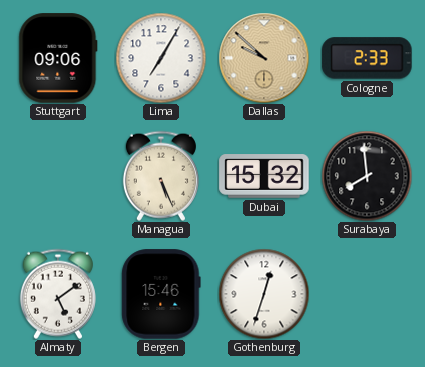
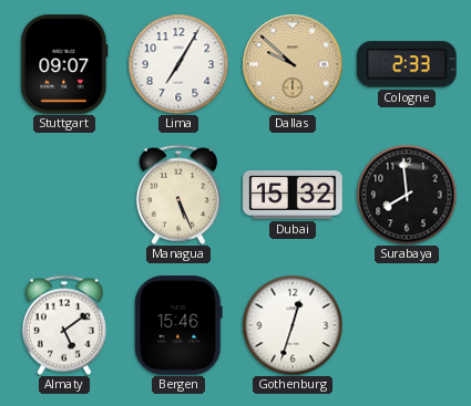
Stuttgart: 09:06 -> 09:07
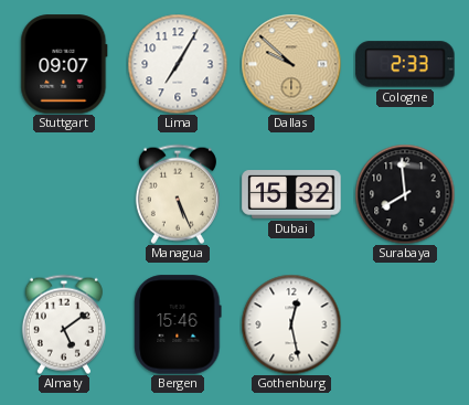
Gothenburg: 12:33 -> 12:28
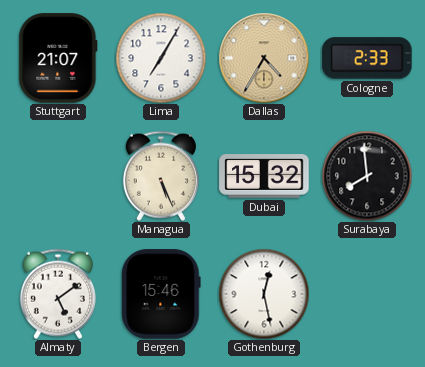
Stuttgart: 09:07 -> 21:07
Dallas: 9:52 -> 4:35
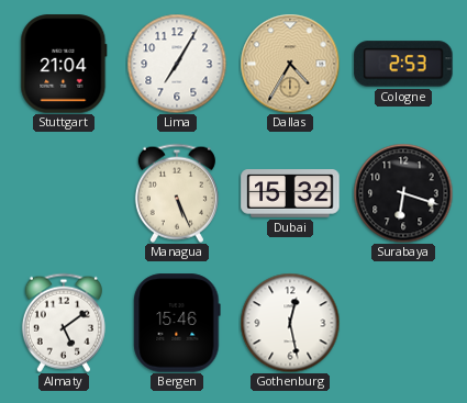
Stuttgart: 21:07 -> 21:04
Cologne: 2:33 -> 2:53
Surabaya: 7:59 -> 6:18
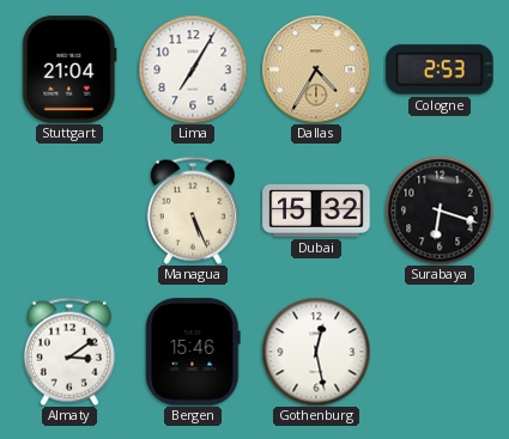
Almaty: 5:09 -> 3:09
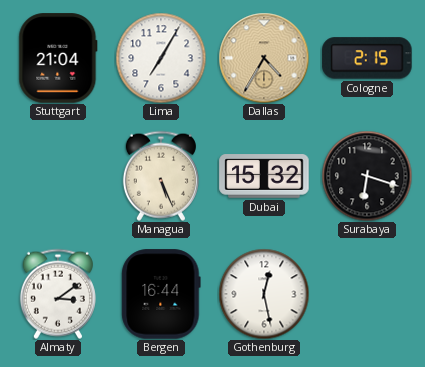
Cologne: 2:53 -> 2:15
Bergen: 15:46 -> 16:44
